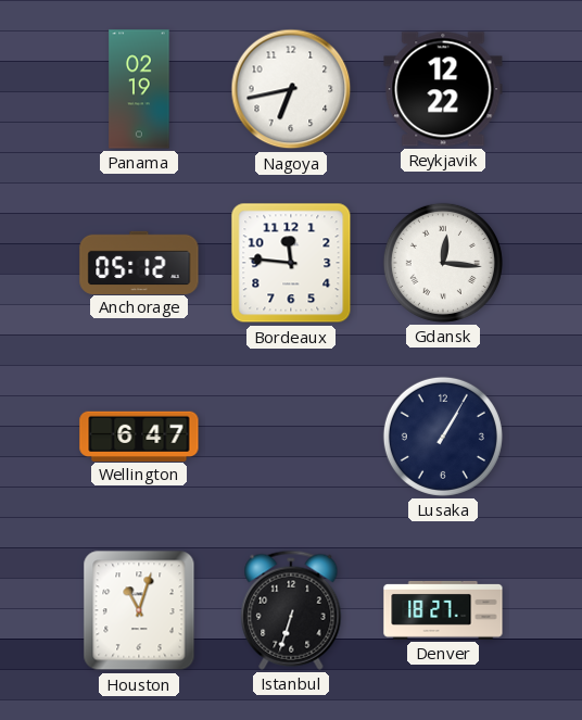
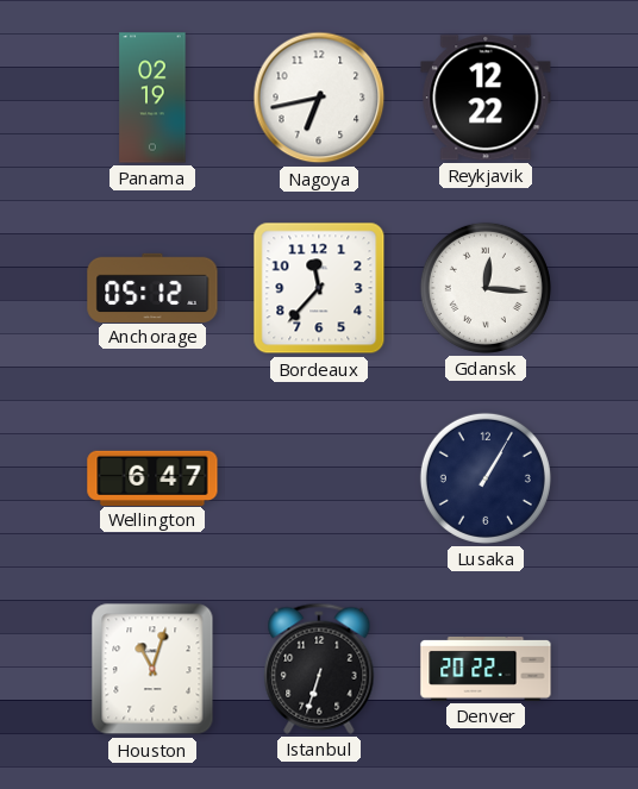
Bordeaux: 11:46 -> 11:37
Denver: 18:27 -> 20:22
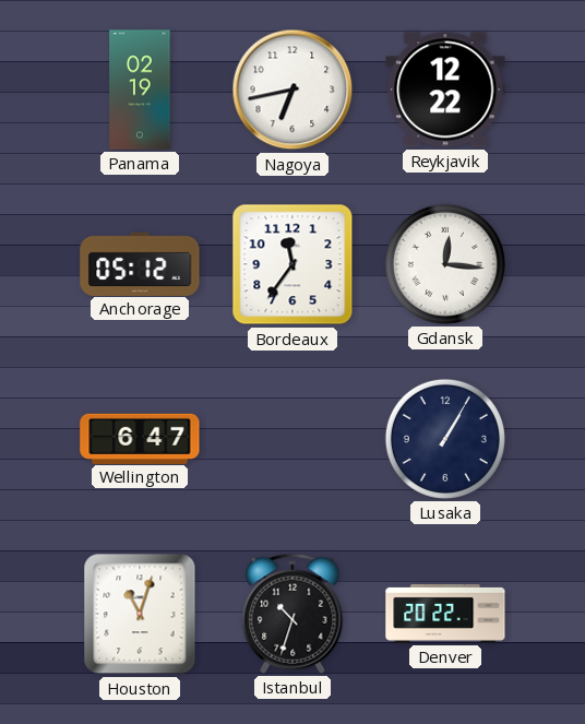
Bordeaux: 11:37 -> 11:36
Istanbul: 6:33 -> 10:33
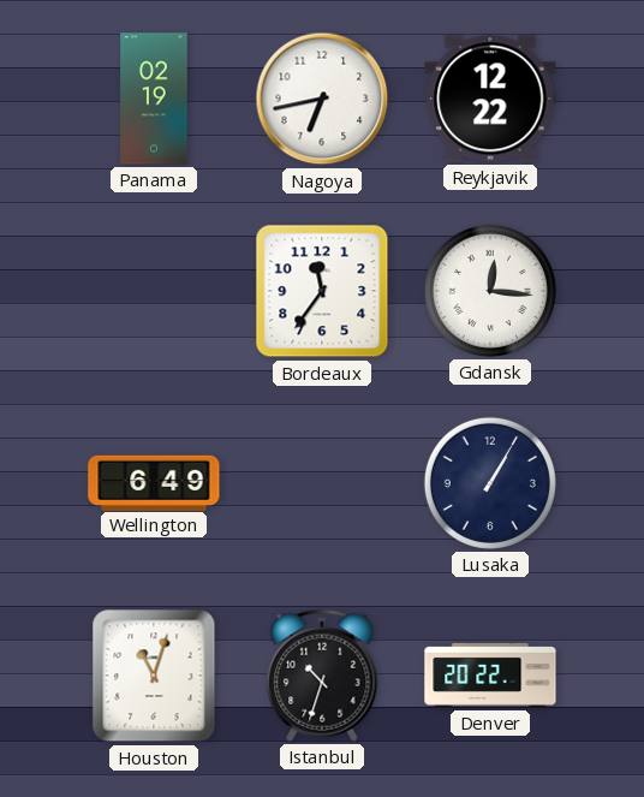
Anchorage: 05:12 -> none
Wellington: 6:47 -> 6:49
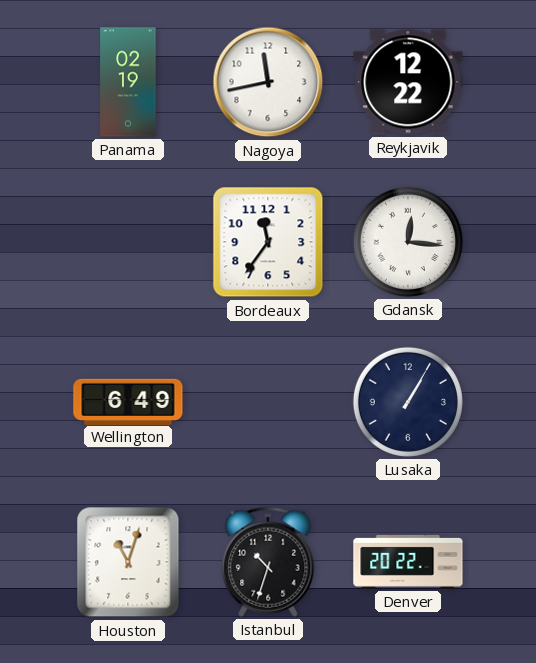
Nagoya: 6:43 -> 11:43
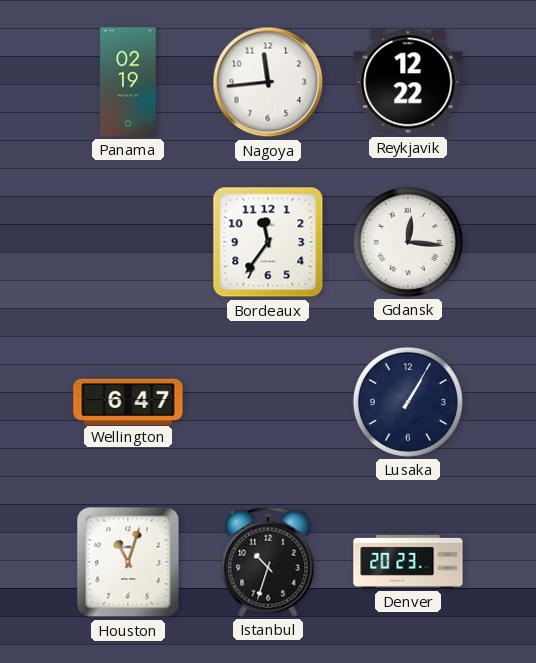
Nagoya: 11:43 -> 11:44
Wellington: 6:49 -> 6:47
Denver: 20:22 -> 20:23
